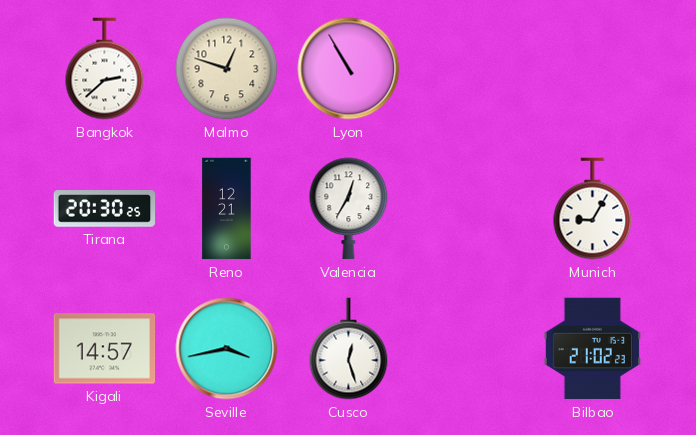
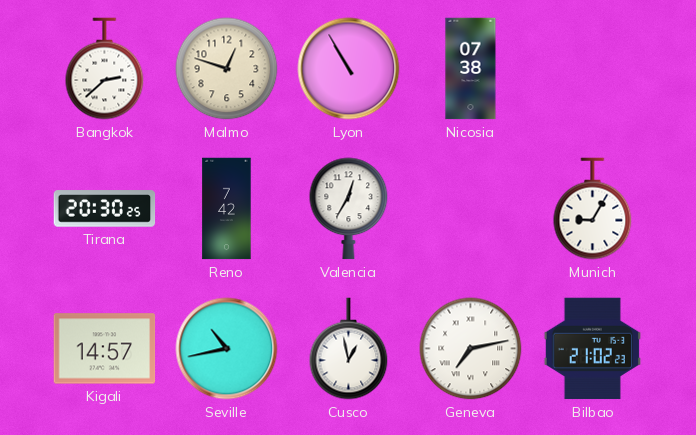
Nicosia: none -> 07:38
Reno: 12:21 -> 7:42
Seville: 3:43 -> 10:43
Cusco: 12:27 -> 12:58
Geneva: none -> 7:13
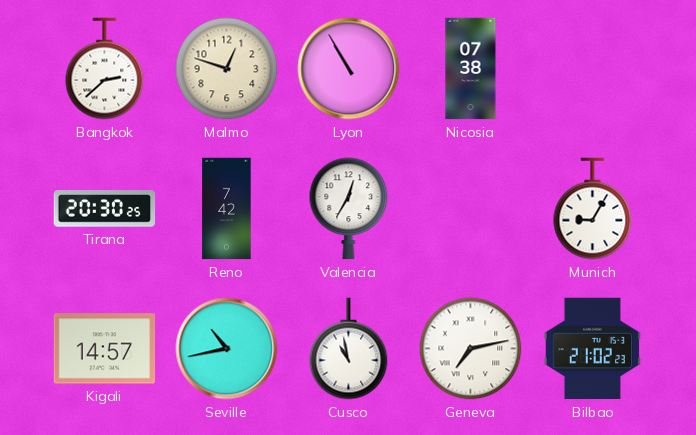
Cusco: 12:58 -> 10:58
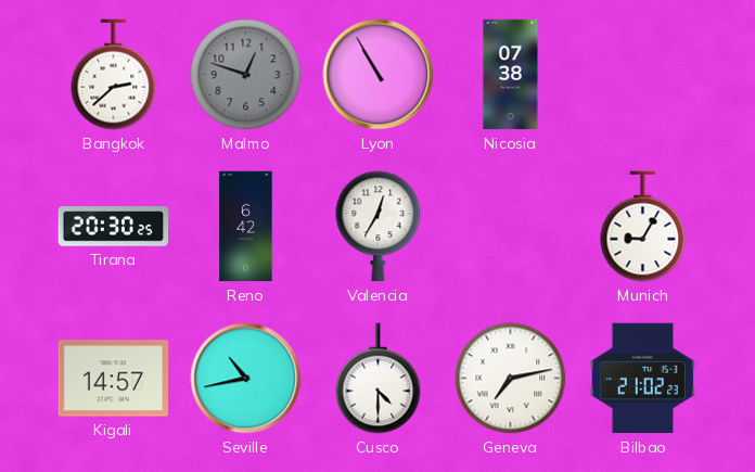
Malmo dial: cream -> grey
Reno: 7:42 -> 6:42
Cusco: 10:58 -> 4:30
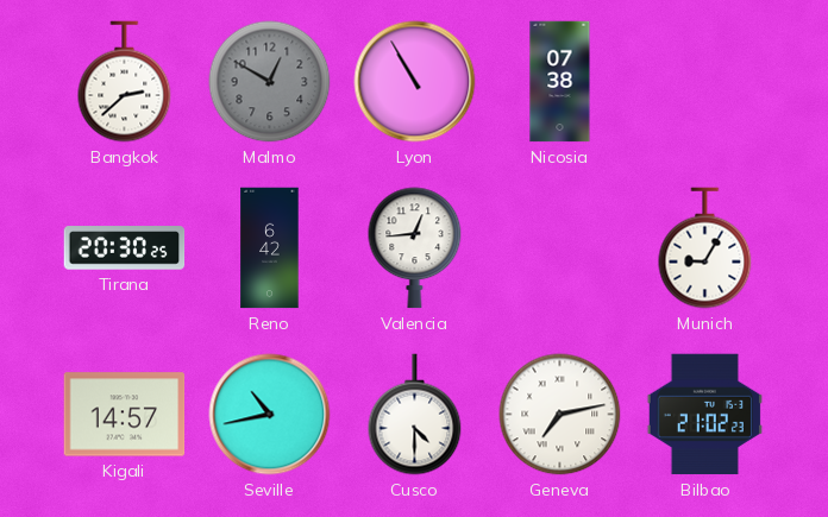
Malmo: 12:48 -> 12:50
Valencia: 12:35 -> 12:44
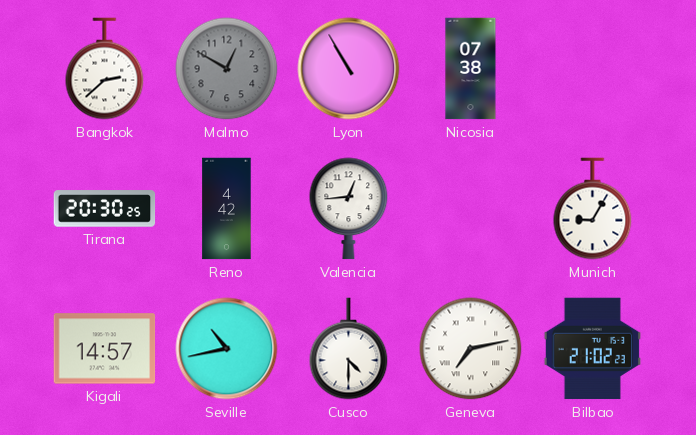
Reno: 6:42 -> 4:42
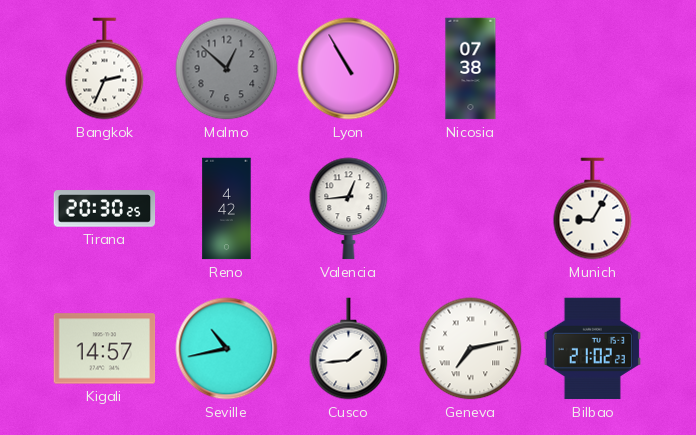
Bangkok: 2:38 -> 2:34
Malmo: 12:50 -> 12:52
Cusco: 4:30 -> 1:44
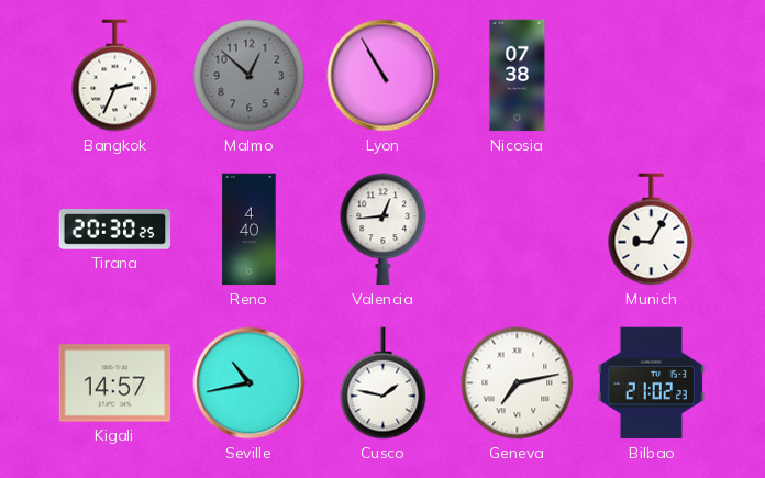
Reno: 4:42 -> 4:40
Cusco: 1:44 -> 1:47
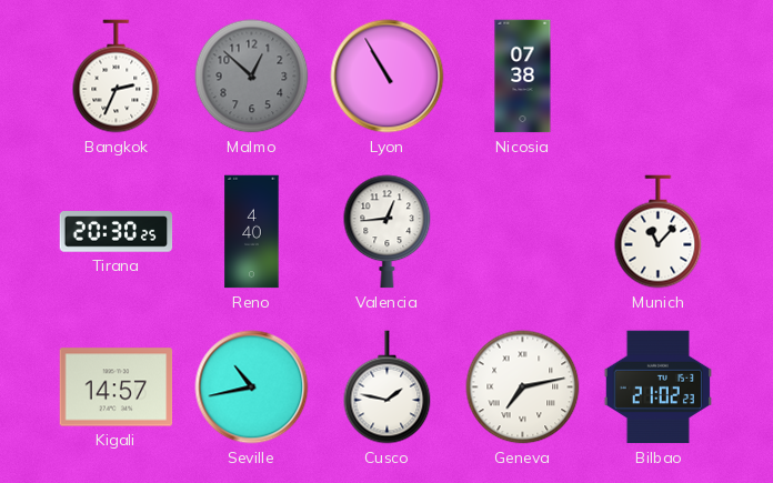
Munich: 9:05 -> 11:07
